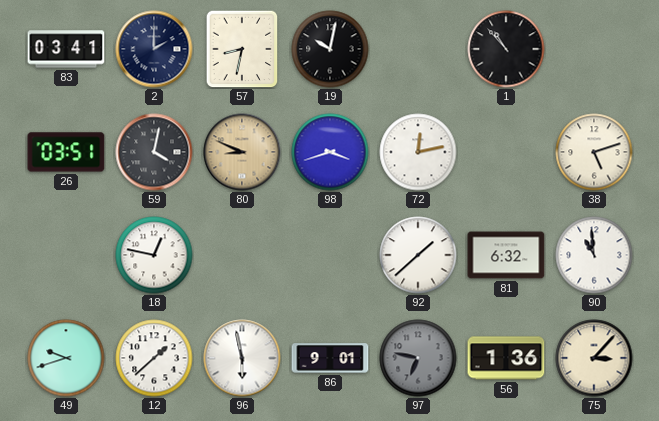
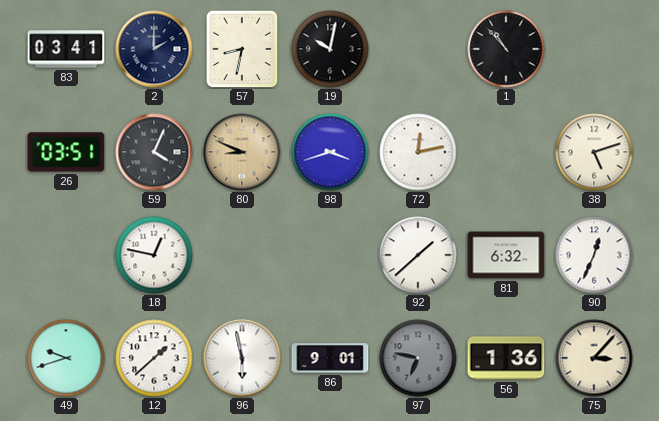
59: 4:02 -> 4:04
90: 10:59 -> 12:34
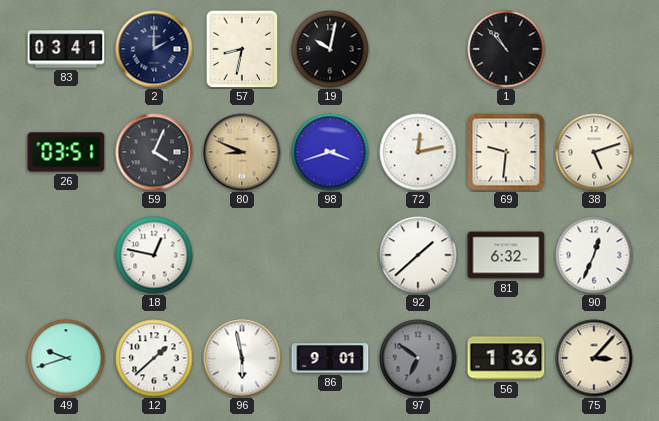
69: none -> 9:31
97: 6:47 -> 6:51
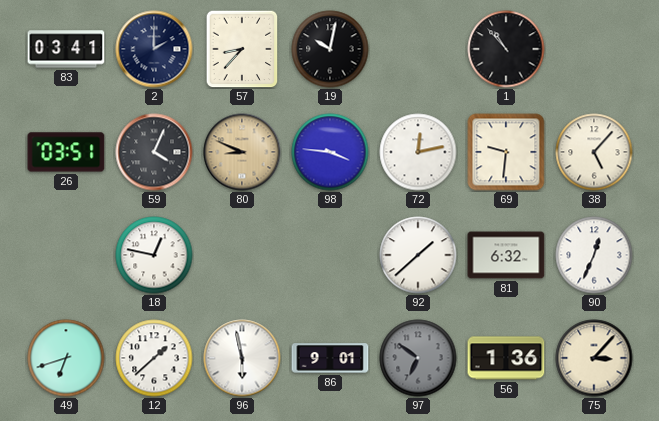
57: 8:32 -> 8:37
98: 3:42 -> 3:46
38: 5:12 -> 5:07
49: 9:42 -> 6:42
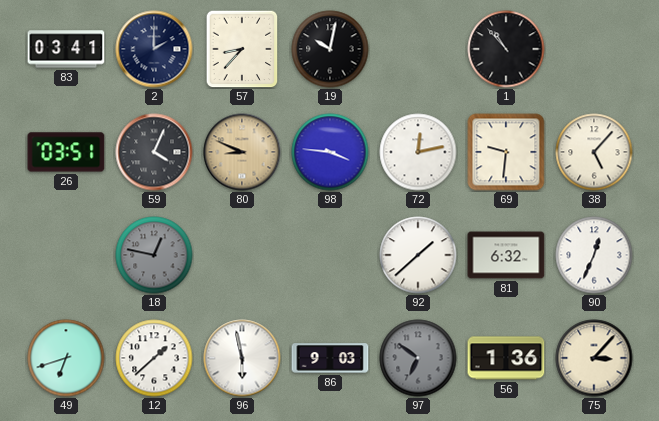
18 dial: white -> grey
86: 9:01 -> 9:03
